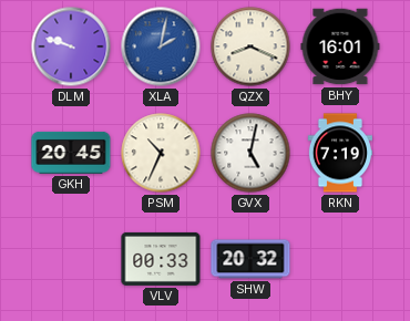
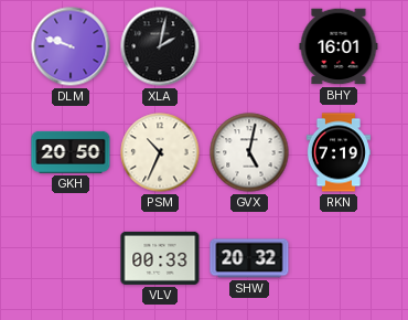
XLA dial: blue -> black
QZX: 8:19 -> none
GKH: 20:45 -> 20:50
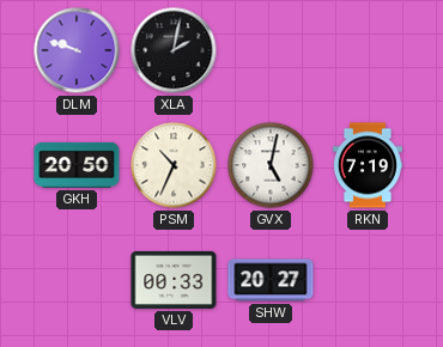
BHY: 16:01 -> none
SHW: 20:32 -> 20:27
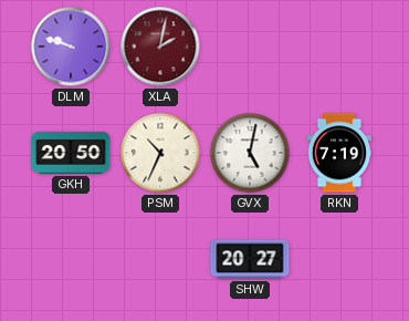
XLA dial: black -> burgundy
VLV: 00:33 -> none
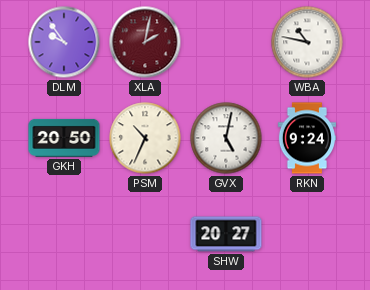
DLM: 9:48 -> 9:54
WBA: none -> 10:47
RKN: 7:19 -> 9:24
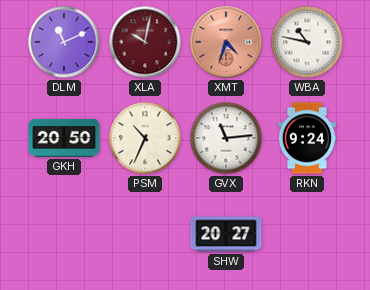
DLM: 9:54 -> 11:11
XLA: 2:02 -> 10:02
XMT: none -> 4:33
GVX: 5:02 -> 11:14
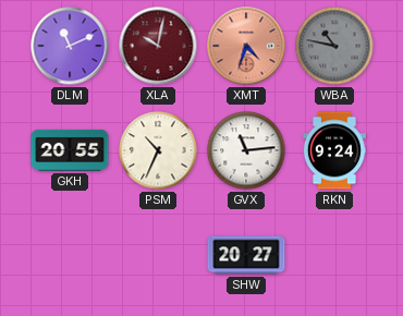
WBA dial: white -> grey
GKH: 20:50 -> 20:55
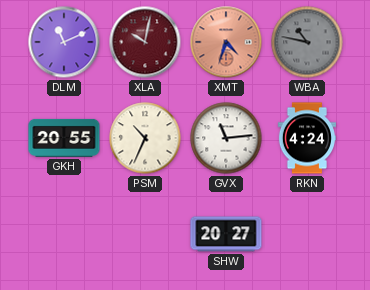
RKN: 9:24 -> 4:24
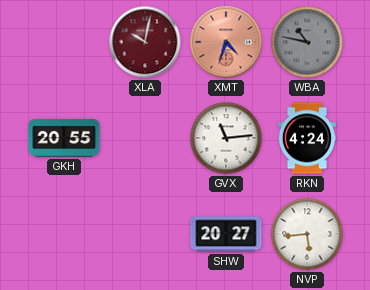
DLM: 11:11 -> none
PSM: 10:34 -> none
NVP: none -> 5:44
